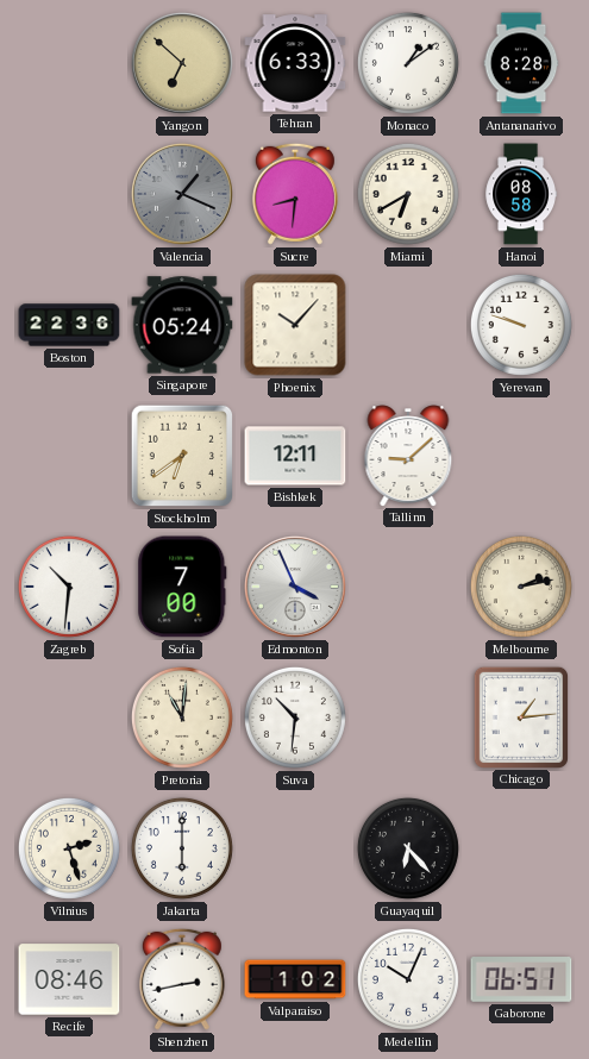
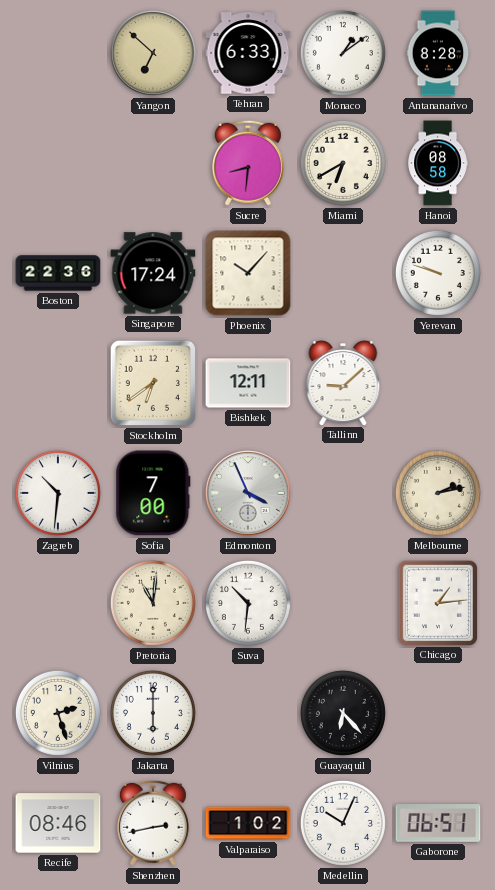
Valencia: 1:19 -> none
Singapore: 05:24 -> 17:24
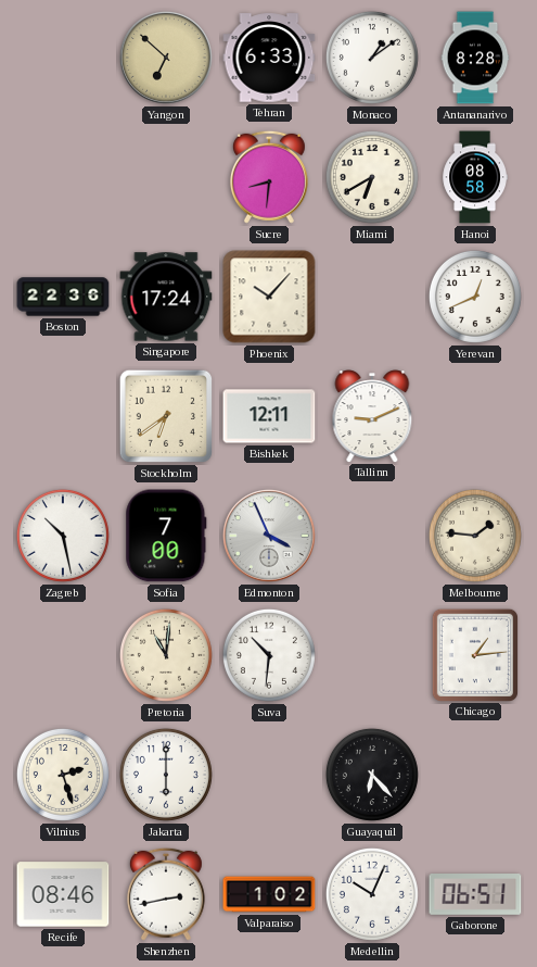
Yerevan: 9:48 -> 12:41
Tallinn: 9:08 -> 9:11
Zagreb: 10:31 -> 10:28
Melbourne: 2:13 -> 1:46
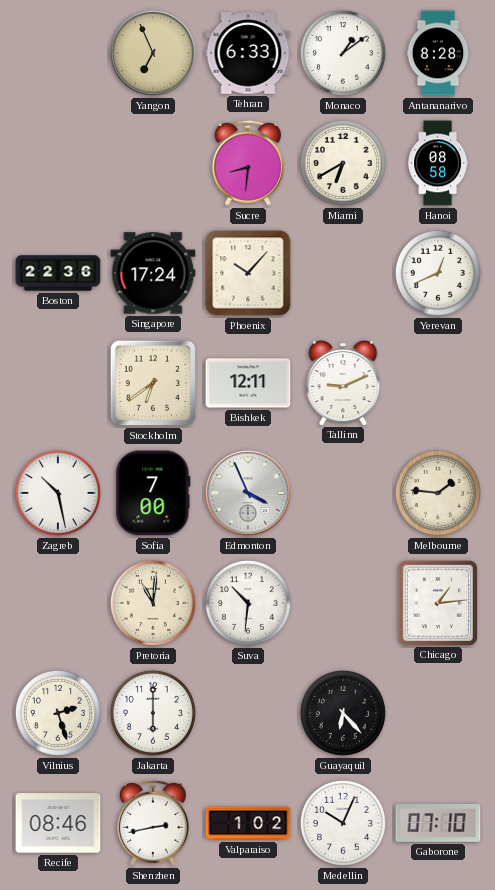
Yangon: 6:52 -> 6:56
Gaborone: 06:51 -> 07:10
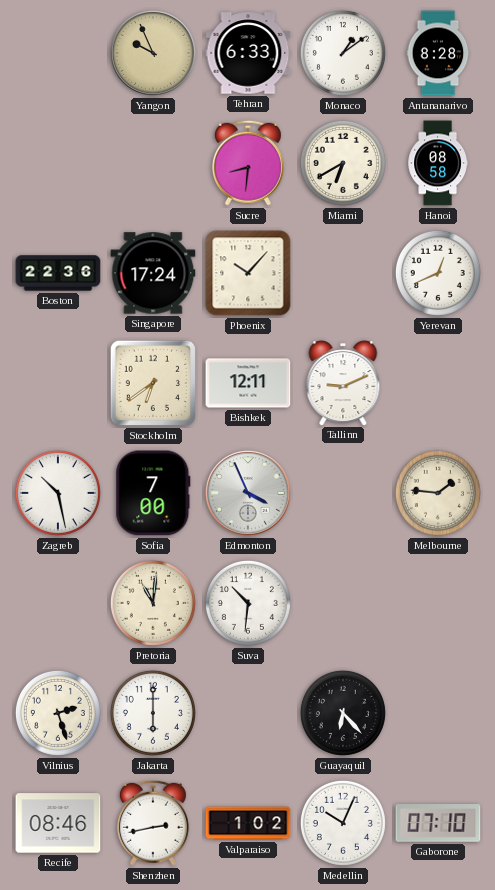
Yangon: 6:56 -> 9:56
Chicago: 1:14 -> none
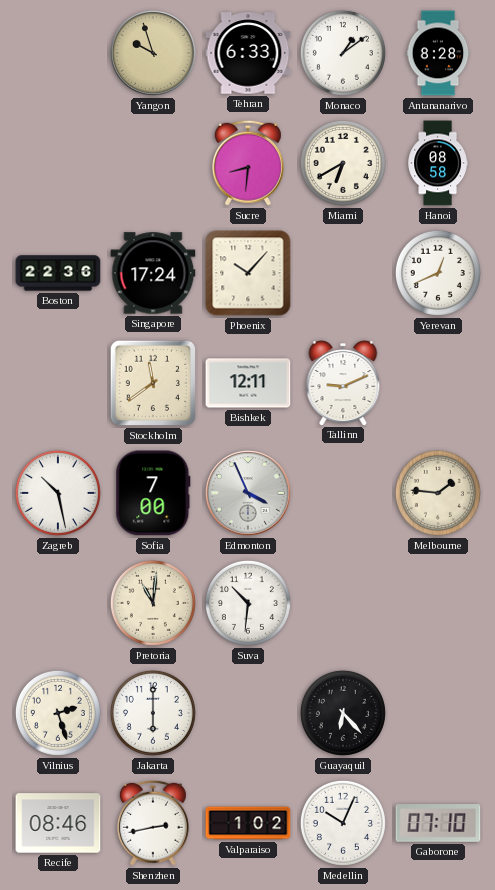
Yangon: 9:56 -> 9:57
Stockholm: 6:39 -> 11:39
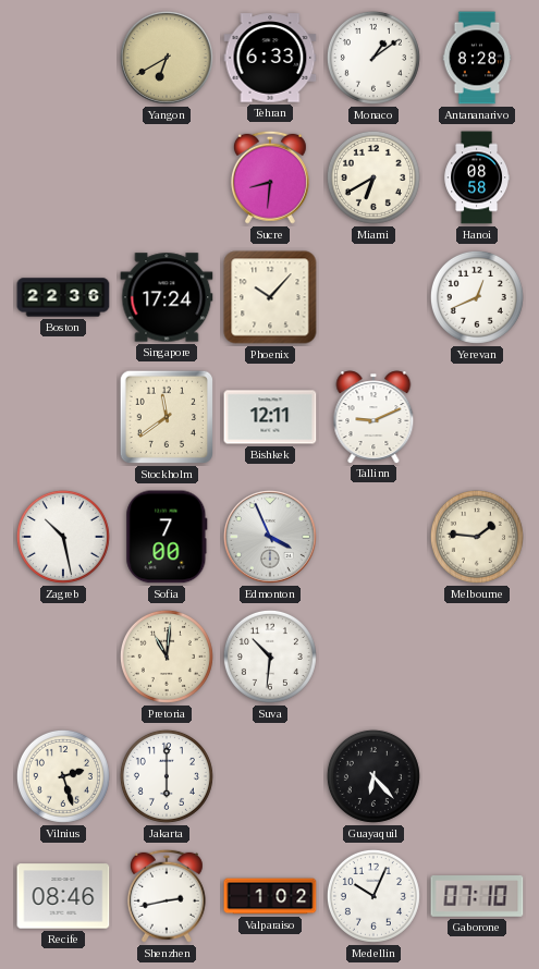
Yangon: 9:57 -> 6:40
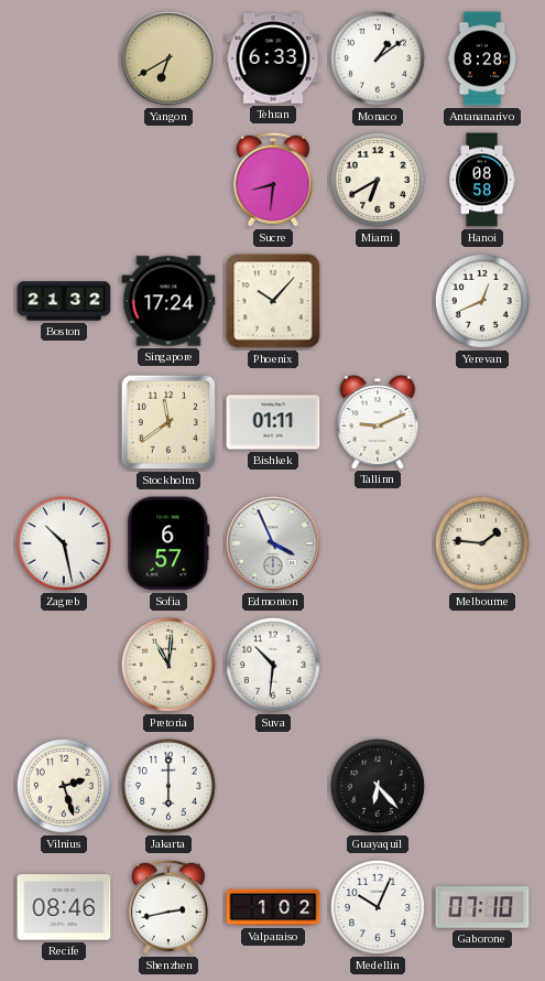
Boston: 22:36 -> 21:32
Bishkek: 12:11 -> 01:11
Sofia: 7:00 -> 6:57
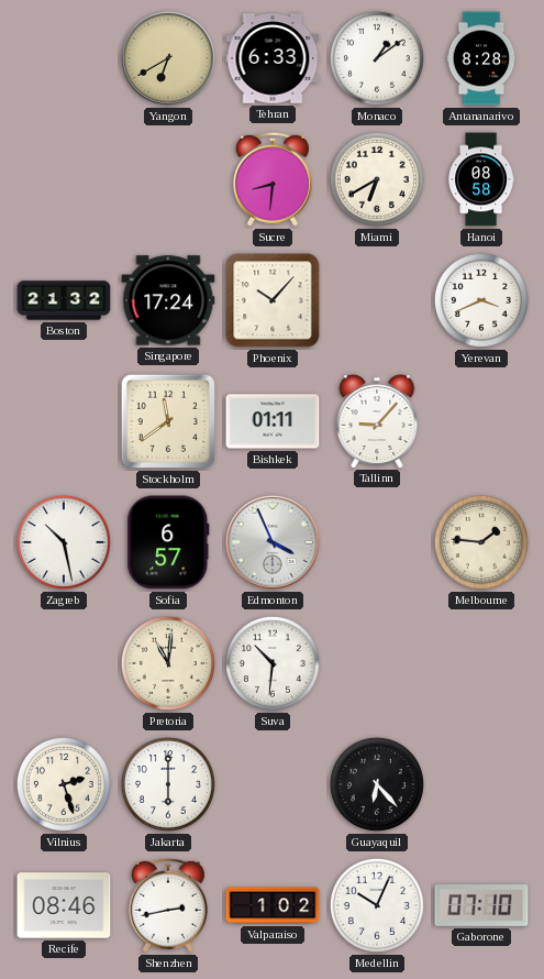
Yerevan: 12:41 -> 3:41
Tallinn: 9:11 -> 9:07
